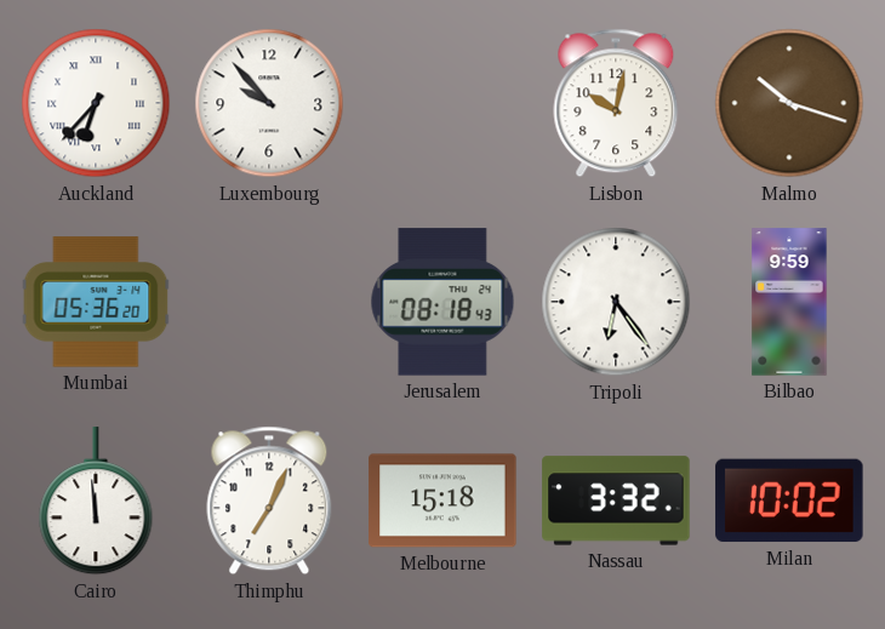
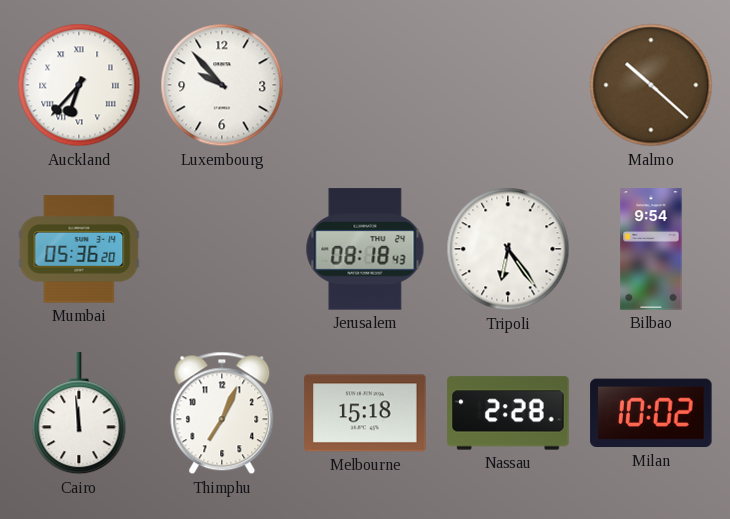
Lisbon: 10:02 -> none
Malmo: 10:18 -> 10:22
Bilbao: 9:59 -> 9:54
Nassau: 3:32 -> 2:28
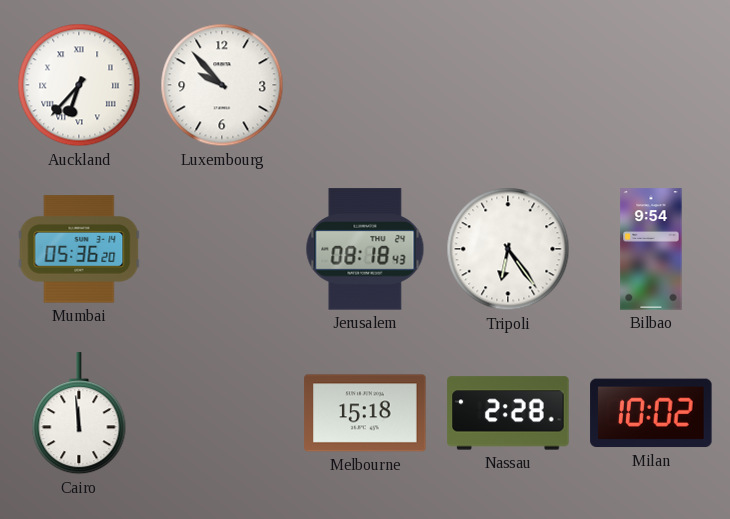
Malmo: 10:22 -> none
Thimphu: 7:04 -> none
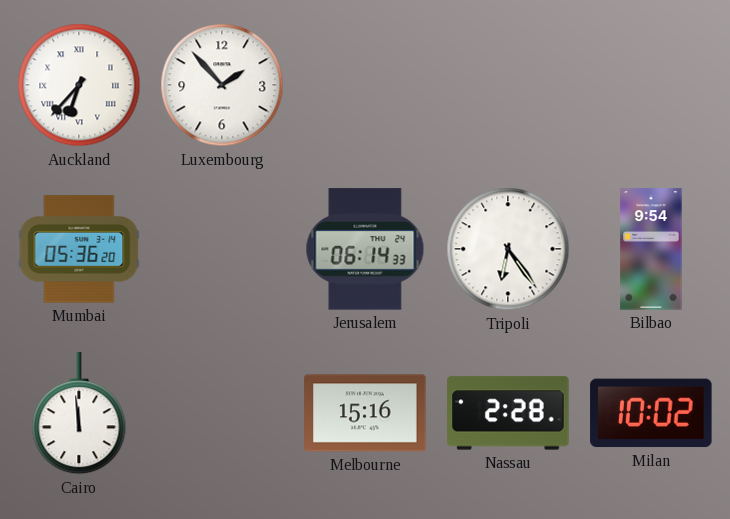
Luxembourg: 9:53 -> 1:53
Jerusalem: 08:18 -> 06:14
Melbourne: 15:18 -> 15:16
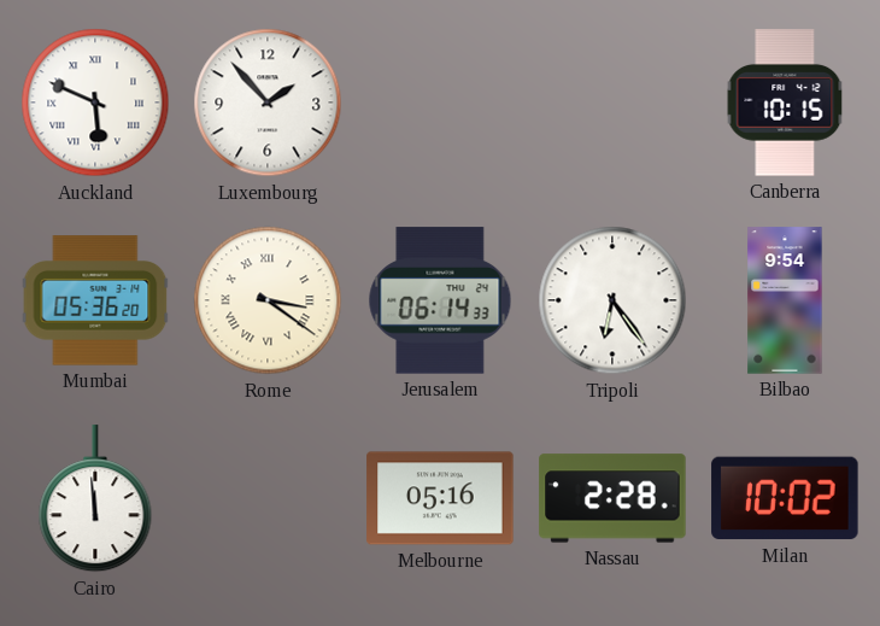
Auckland: 6:37 -> 5:49
Canberra: none -> 10:15
Rome: none -> 3:21
Melbourne: 15:16 -> 05:16
